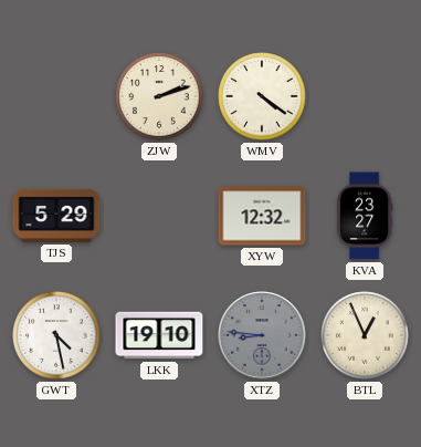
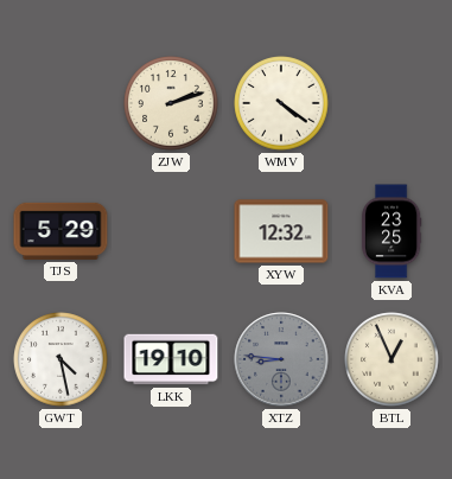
KVA: 23:27 -> 23:25
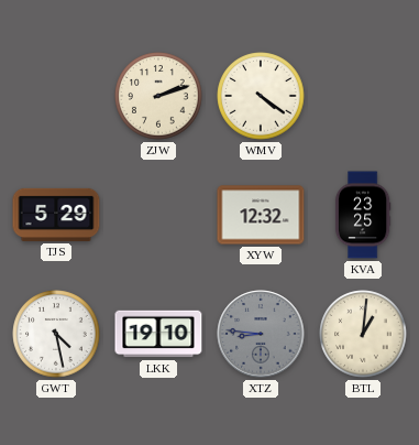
BTL: 12:56 -> 1:01
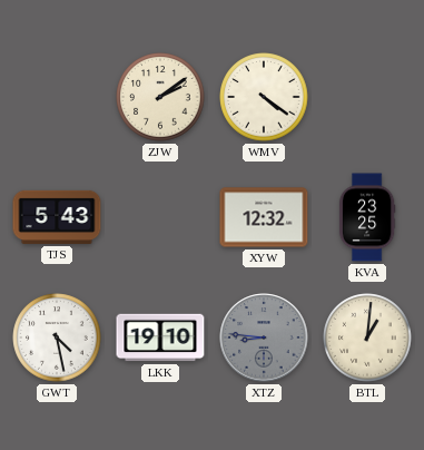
ZJW: 2:12 -> 2:09
TJS: 5:29 -> 5:43
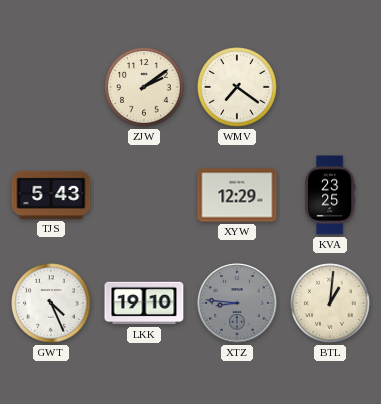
WMV: 4:21 -> 7:21
XYW: 12:32 -> 12:29
GWT: 4:28 -> 4:26
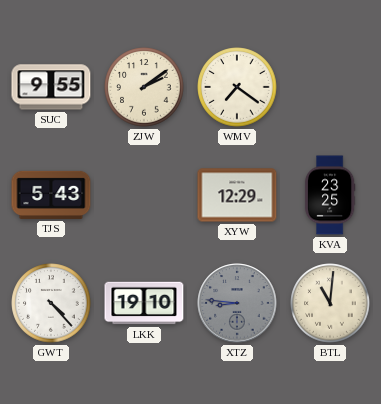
SUC: none -> 9:55
GWT: 4:26 -> 4:23
BTL: 1:01 -> 11:01
